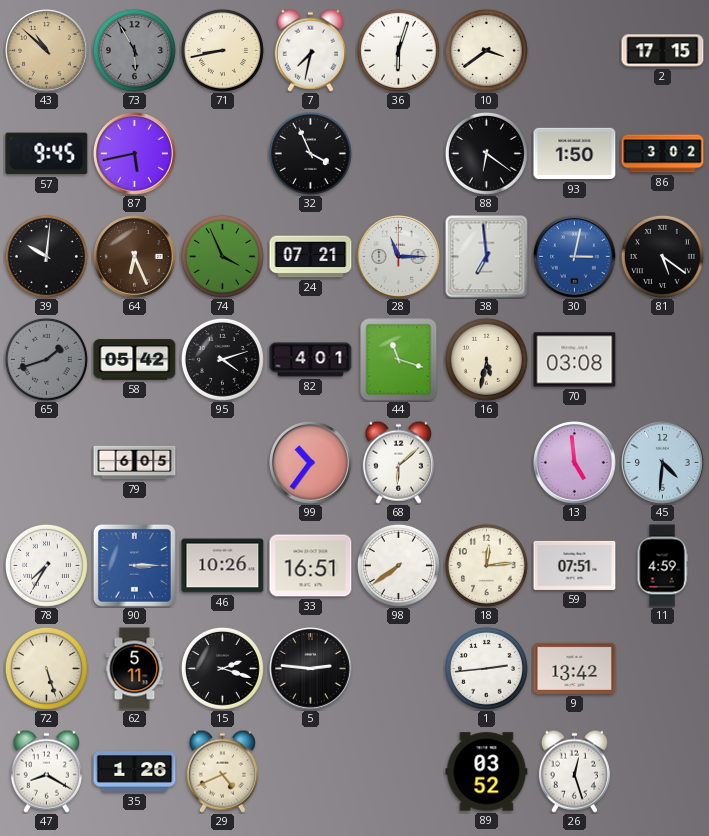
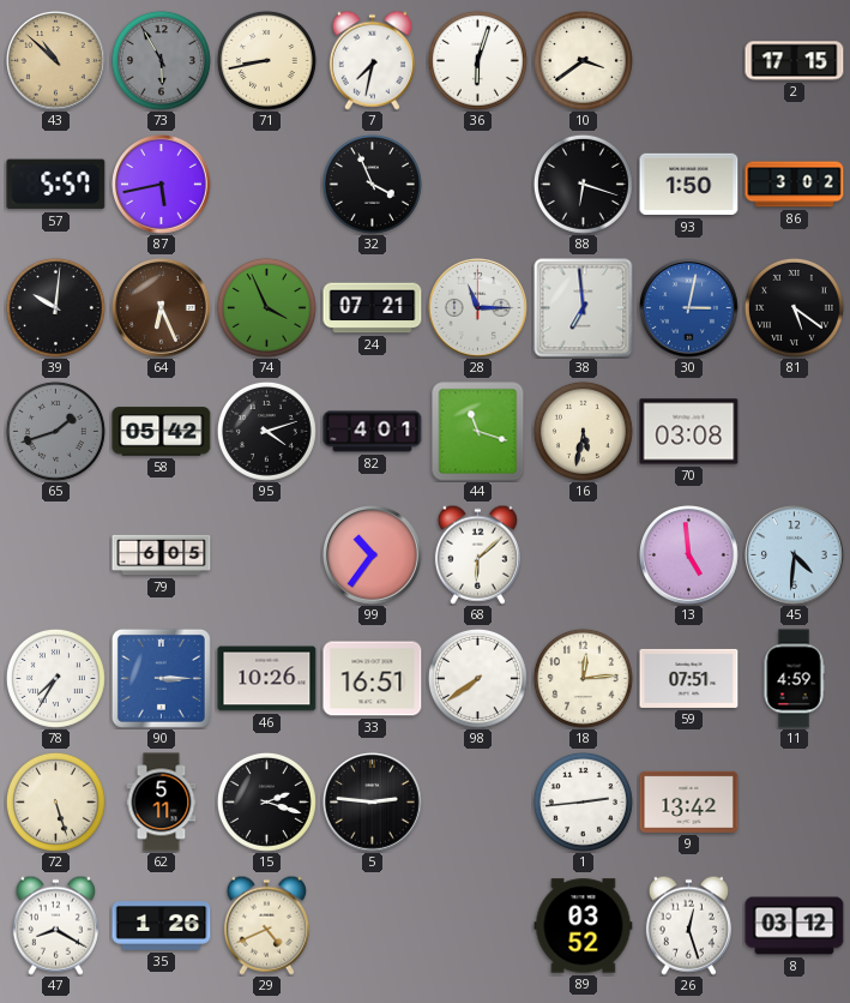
57: 9:45 -> 5:57
88: 6:21 -> 6:18
8: none -> 03:12
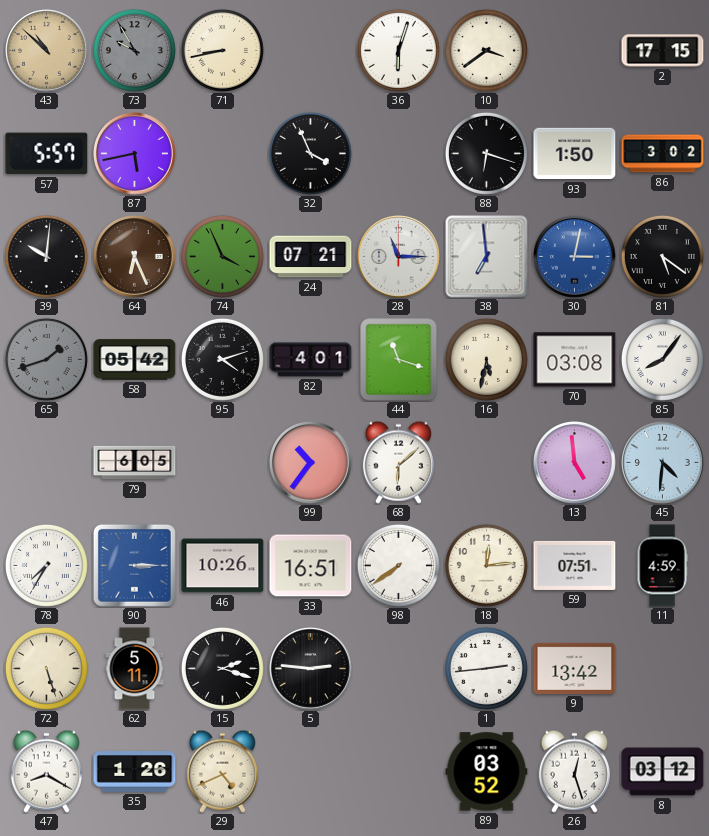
73: 5:55 -> 9:55
7: 7:32 -> none
85: none -> 8:06
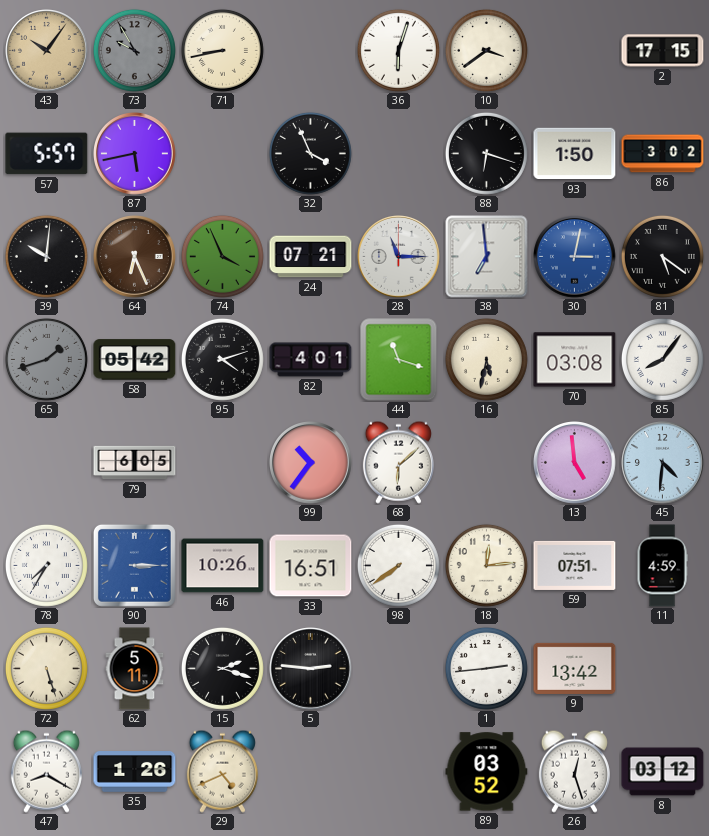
43: 10:52 -> 10:06
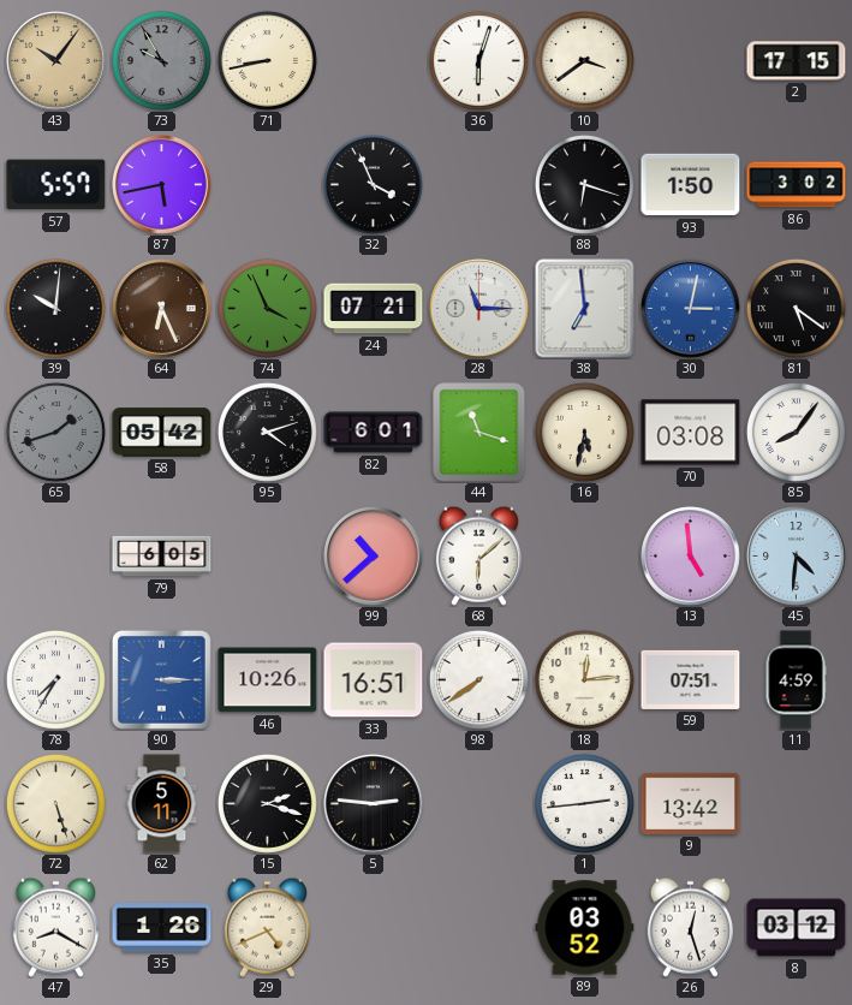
82: 4:01 -> 6:01
99: 10:36 -> 10:38
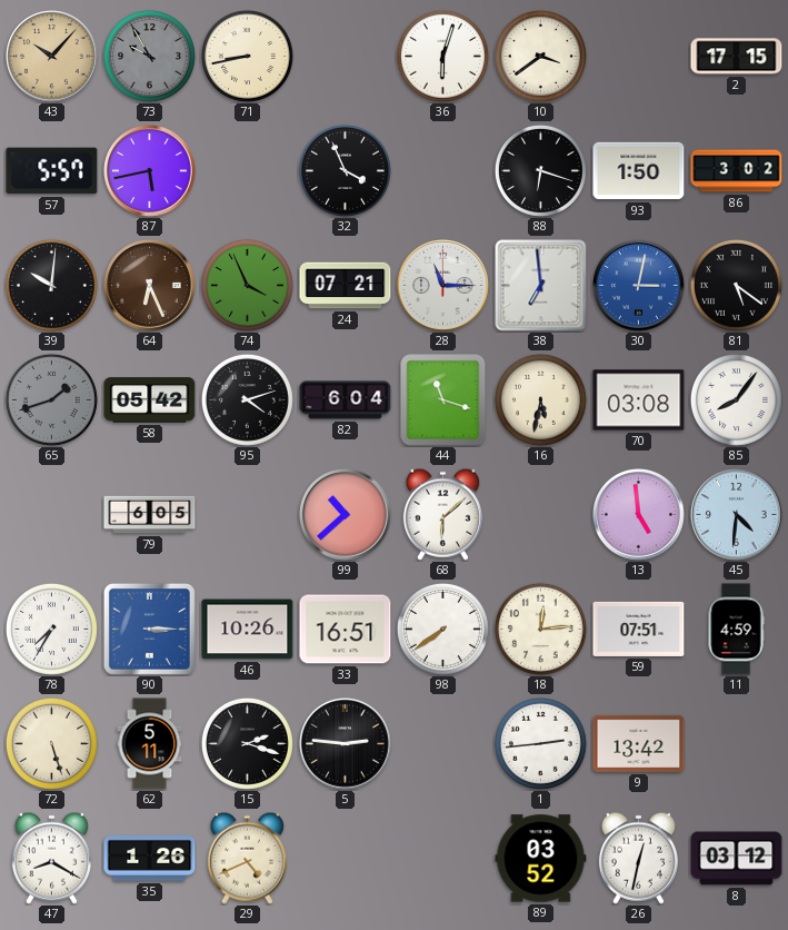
43: 10:06 -> 10:07
82: 6:01 -> 6:04
26: 12:27 -> 12:32
